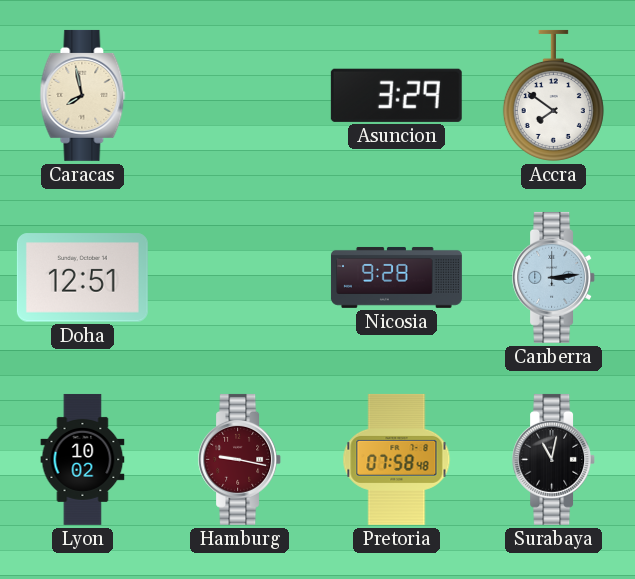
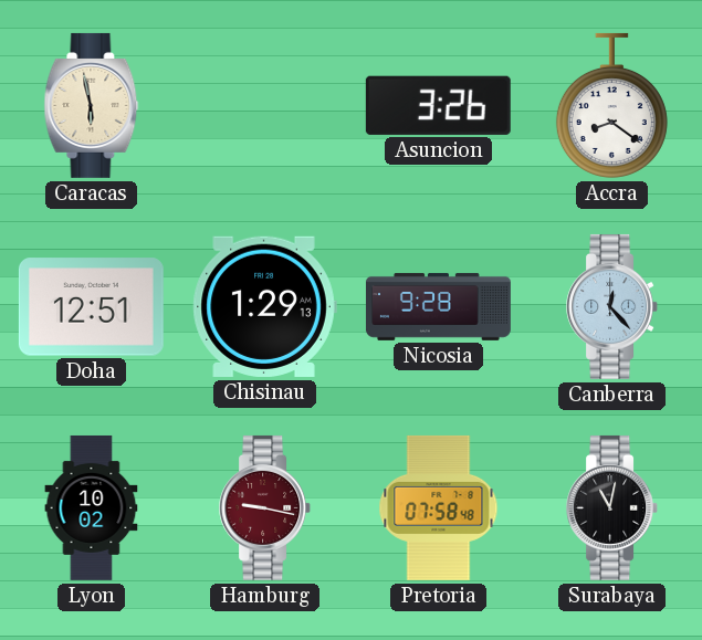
Caracas: 7:58 -> 5:58
Asuncion: 3:29 -> 3:26
Accra: 7:51 -> 8:21
Chisinau: none -> 1:29
Canberra: 3:14 -> 12:23
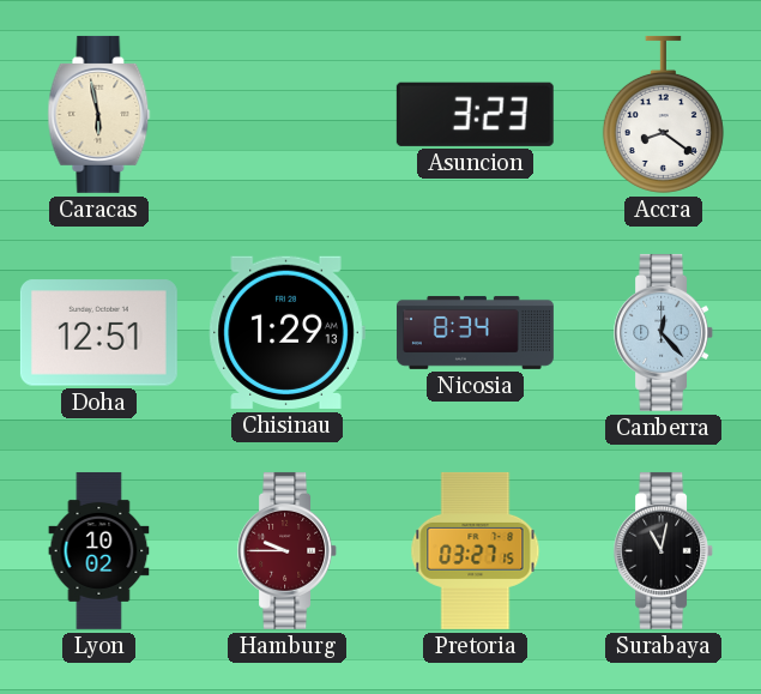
Asuncion: 3:26 -> 3:23
Nicosia: 9:28 -> 8:34
Hamburg: 9:17 -> 9:45
Pretoria: 07:58 -> 03:27
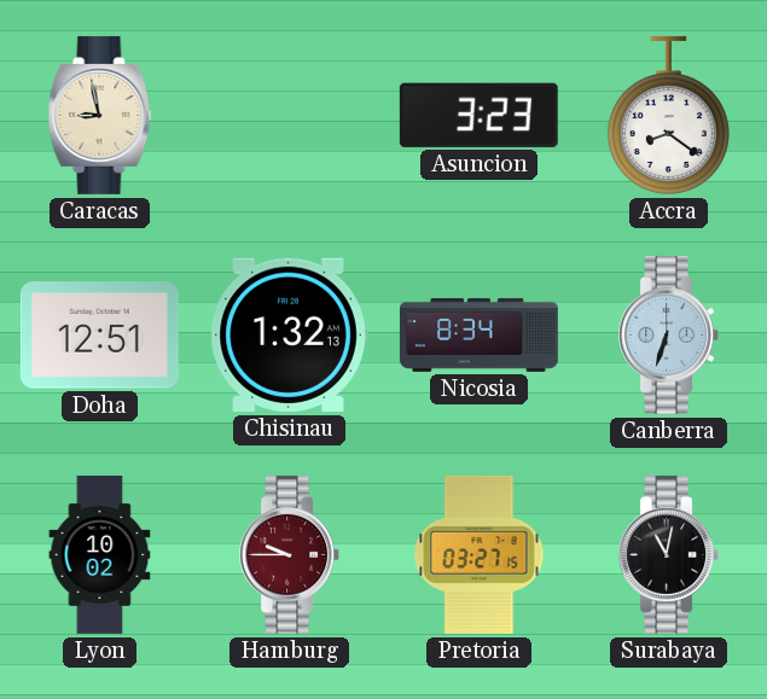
Caracas: 5:58 -> 8:58
Chisinau: 1:29 -> 1:32
Canberra: 12:23 -> 6:33
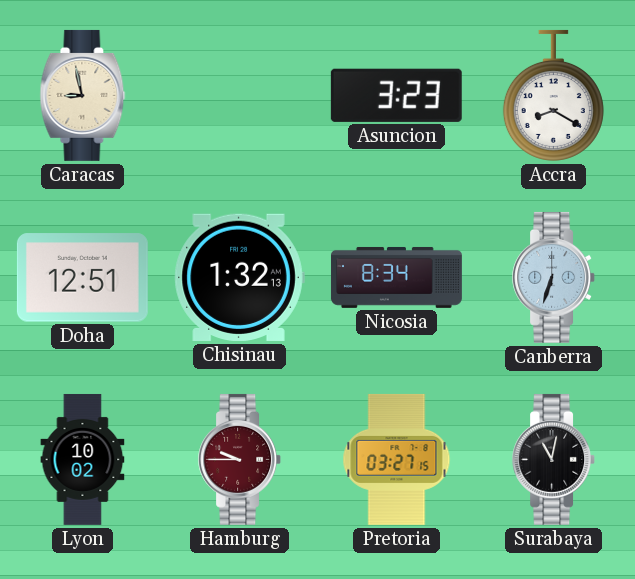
Accra: 8:21 -> 8:20
